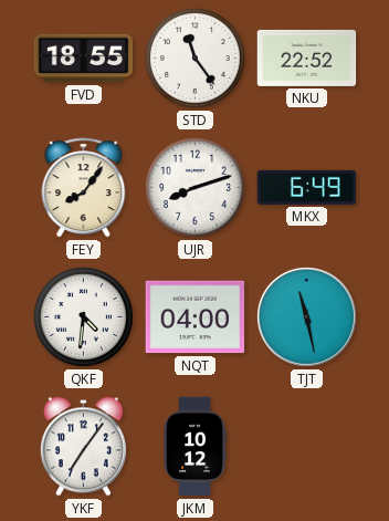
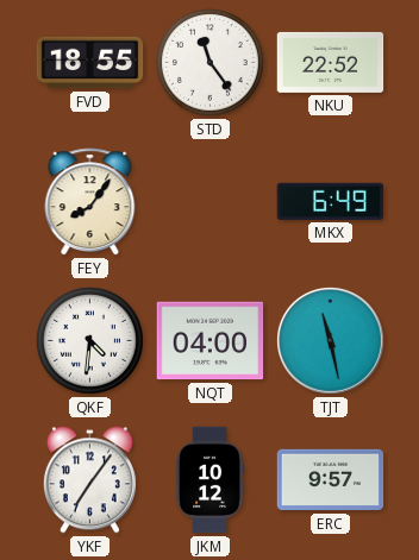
UJR: 8:12 -> none
ERC: none -> 9:57
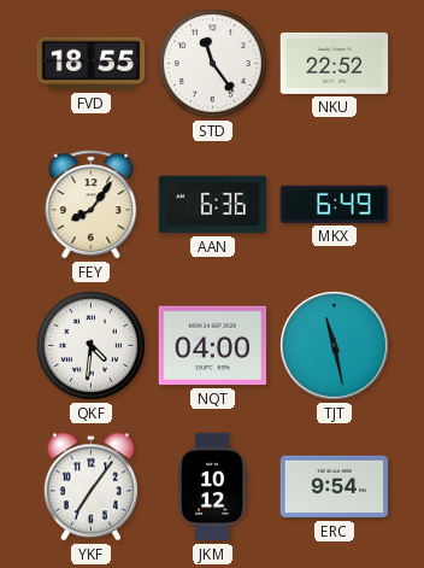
AAN: none -> 6:36
ERC: 9:57 -> 9:54
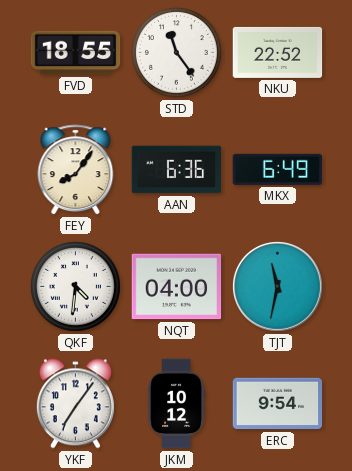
TJT: 11:28 -> 11:32
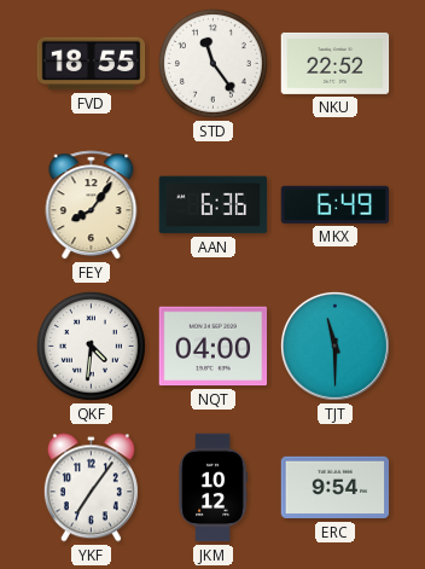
TJT: 11:32 -> 11:30
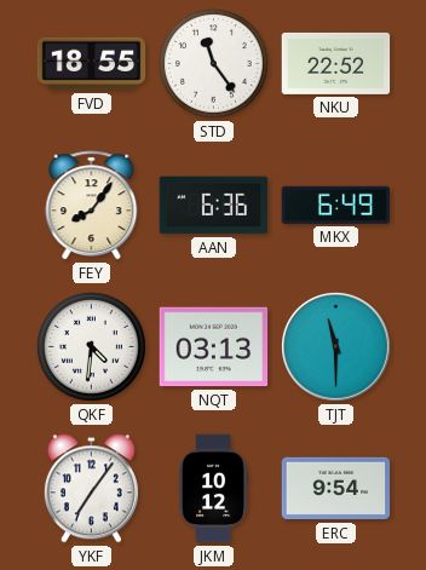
NQT: 04:00 -> 03:13
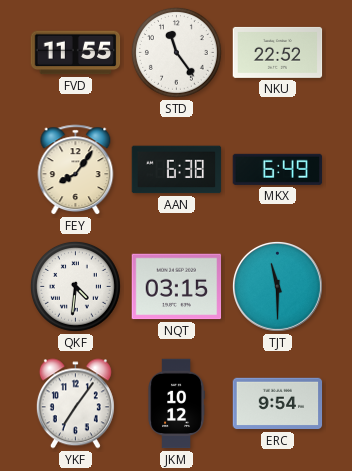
FVD: 18:55 -> 11:55
AAN: 6:36 -> 6:38
NQT: 03:13 -> 03:15
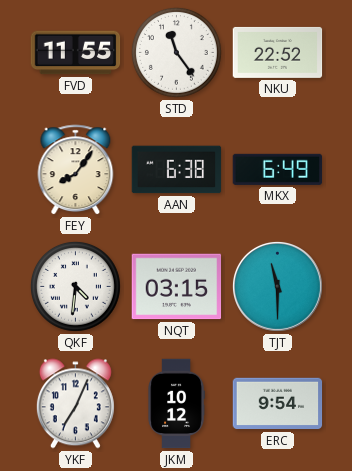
YKF: 7:06 -> 7:04
